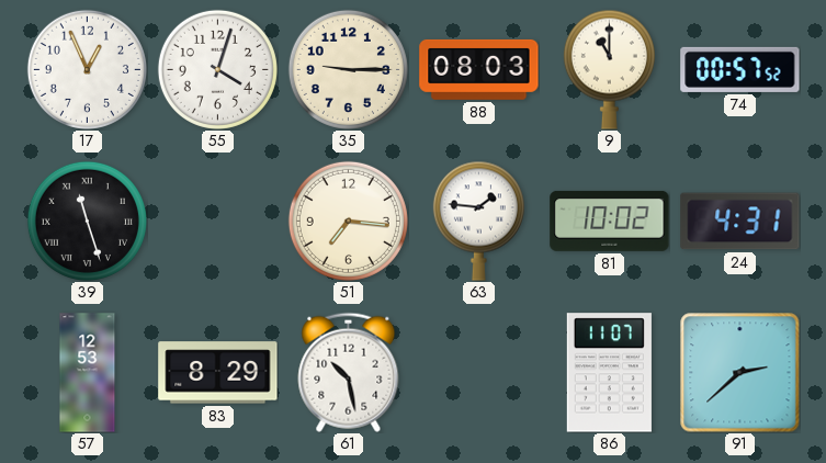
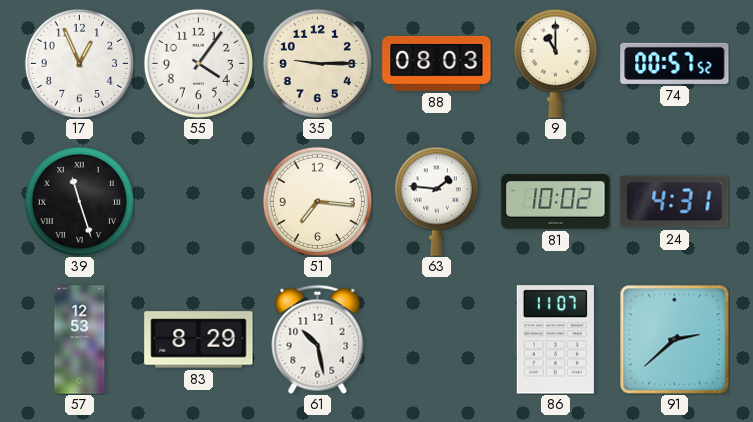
55: 4:03 -> 4:06
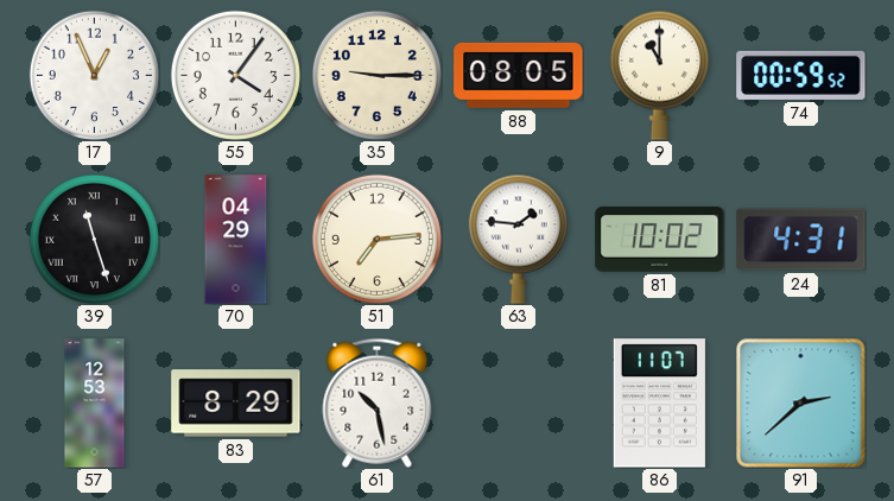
88: 08:03 -> 08:05
74: 00:57 -> 00:59
70: none -> 04:29
51: 7:16 -> 7:14
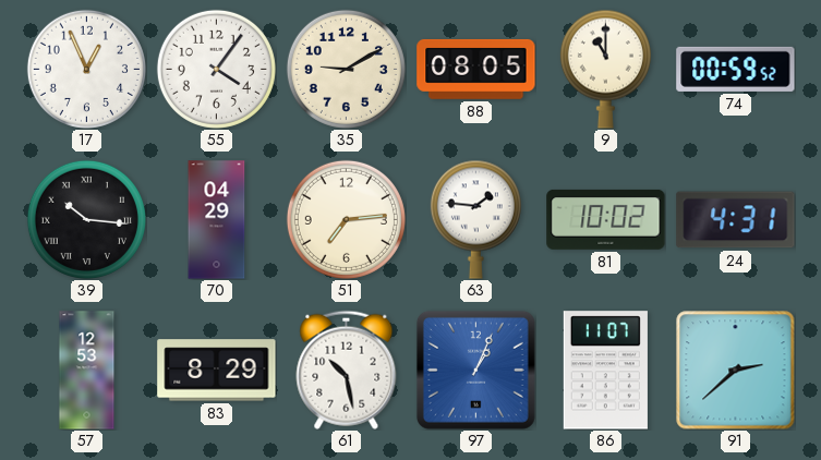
35: 9:15 -> 9:10
39: 11:27 -> 10:16
97: none -> 1:04
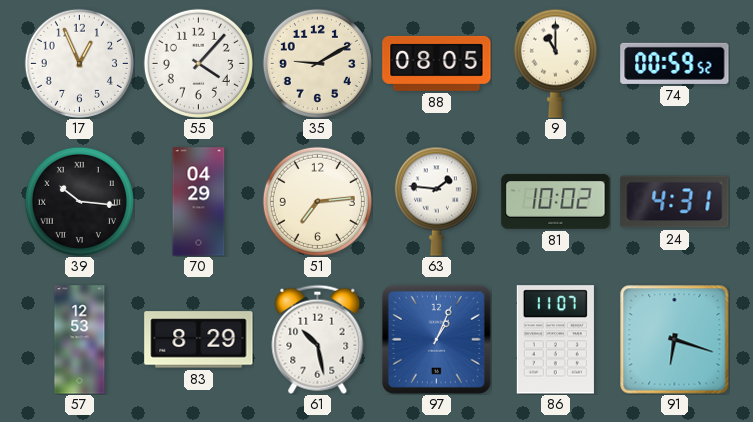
55: 4:06 -> 4:07
91: 2:38 -> 6:18
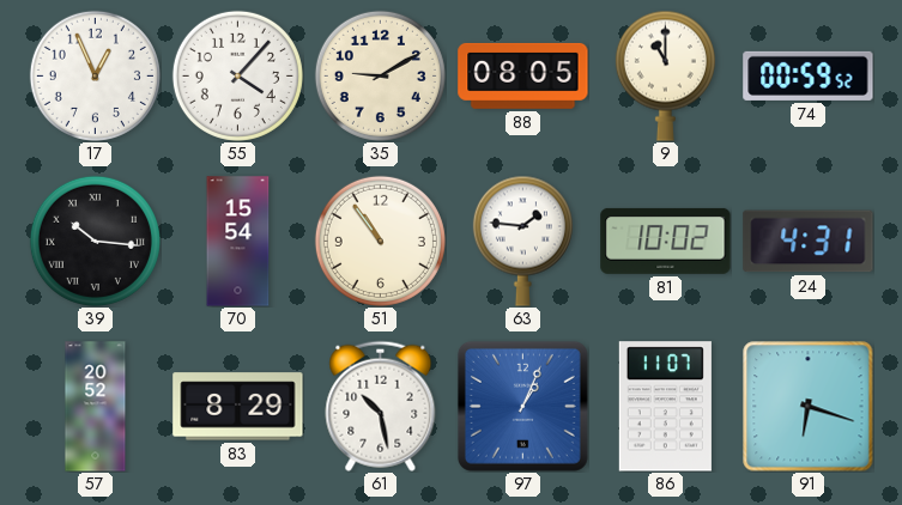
70: 04:29 -> 15:54
51: 7:14 -> 10:54
57: 12:53 -> 20:52
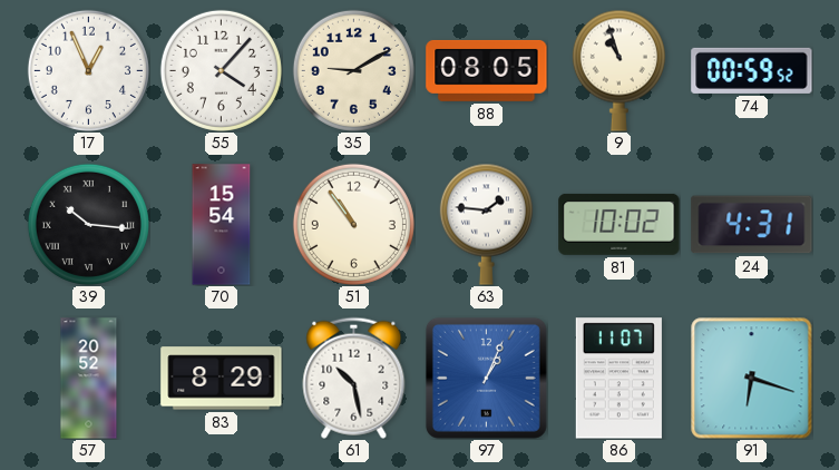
9: 11:00 -> 10:57
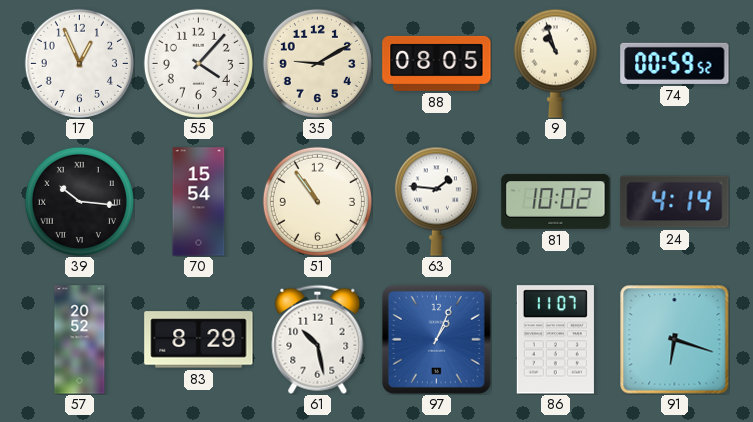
24: 4:31 -> 4:14
